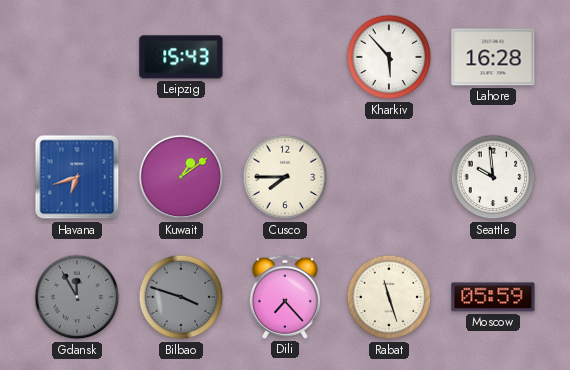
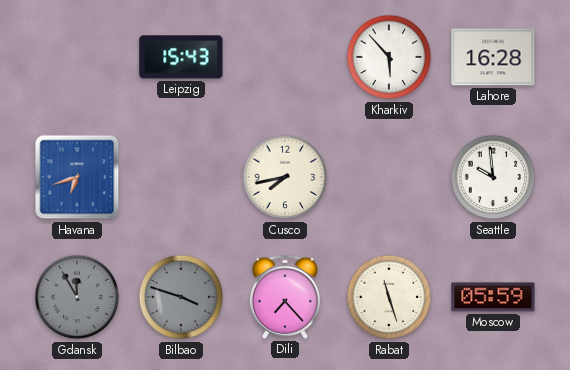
Kuwait: 1:09 -> none
Cusco: 7:45 -> 7:43
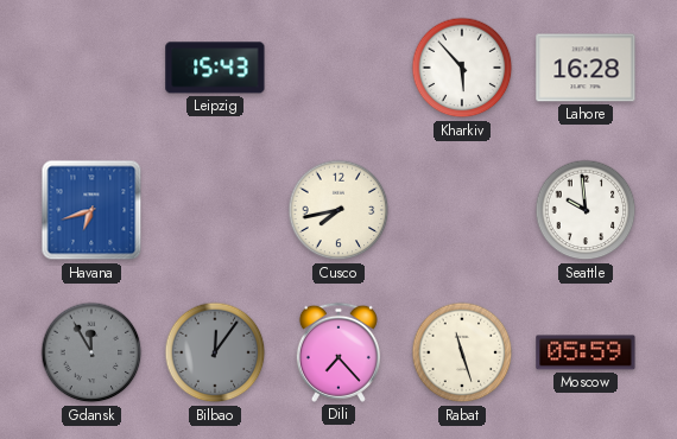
Bilbao: 3:48 -> 12:06
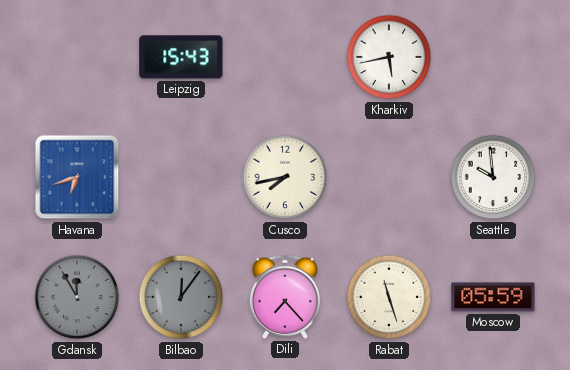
Kharkiv: 5:53 -> 5:43
Lahore: 16:28 -> none
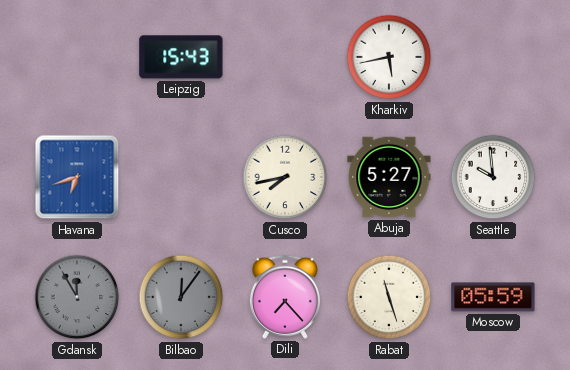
Abuja: none -> 5:27
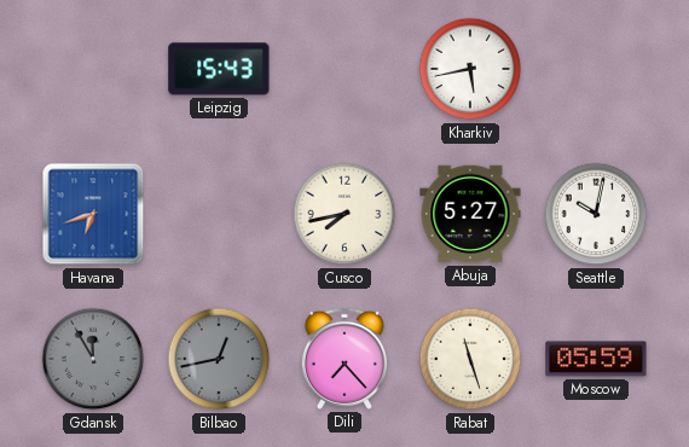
Seattle: 9:59 -> 10:02
Bilbao: 12:06 -> 12:43
